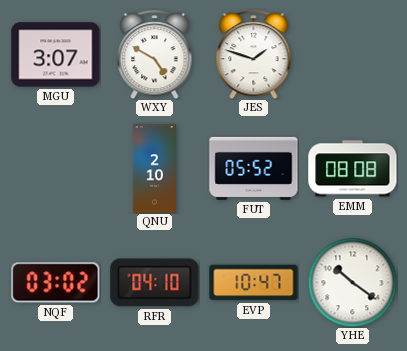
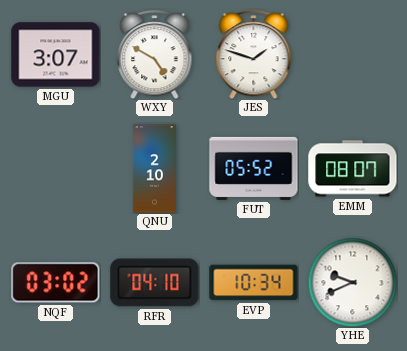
EMM: 08:08 -> 08:07
EVP: 10:47 -> 10:34
YHE: 10:21 -> 9:41
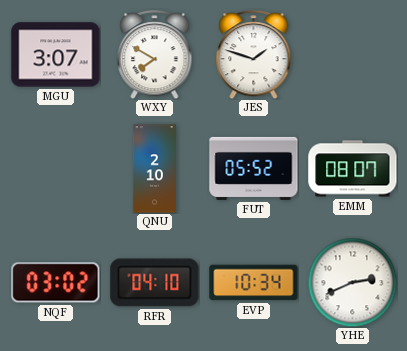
WXY: 4:50 -> 7:50
YHE: 9:41 -> 2:41
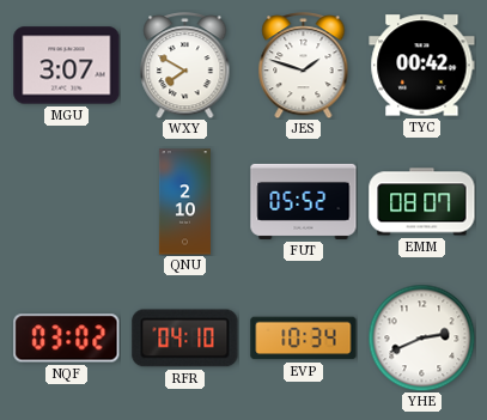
TYC: none -> 00:42
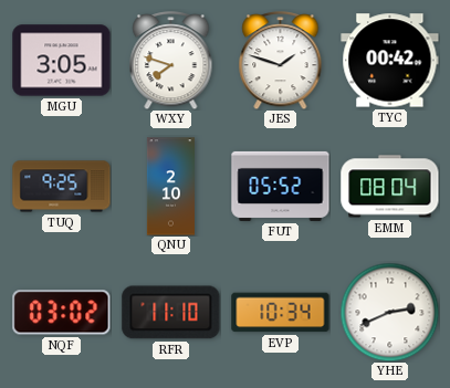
MGU: 3:07 -> 3:05
WXY: 7:50 -> 7:48
TUQ: none -> 9:25
EMM: 08:07 -> 08:04
RFR: 04:10 -> 11:10
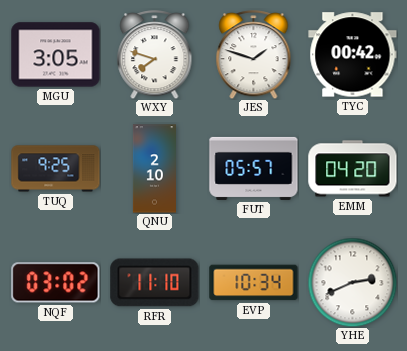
FUT: 05:52 -> 05:57
EMM: 08:04 -> 04:20
